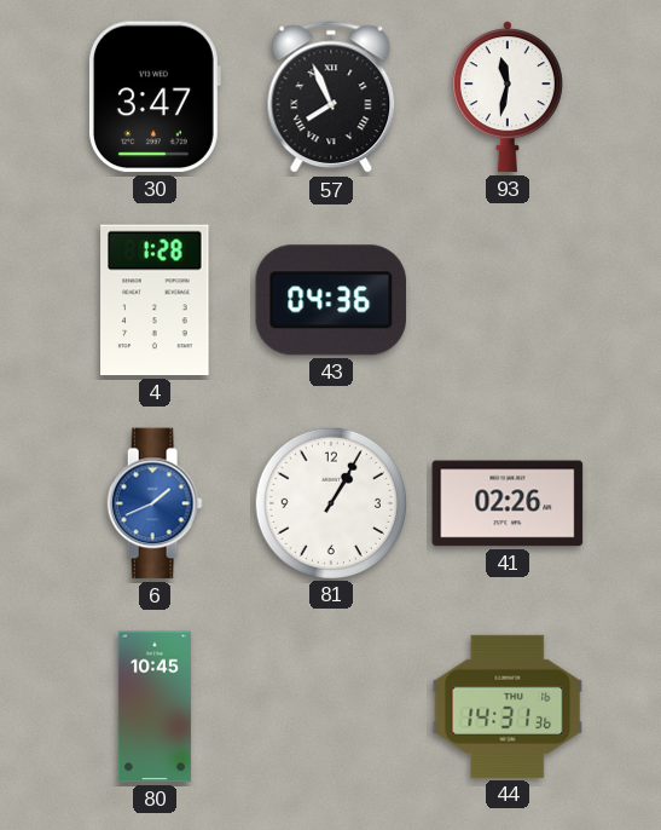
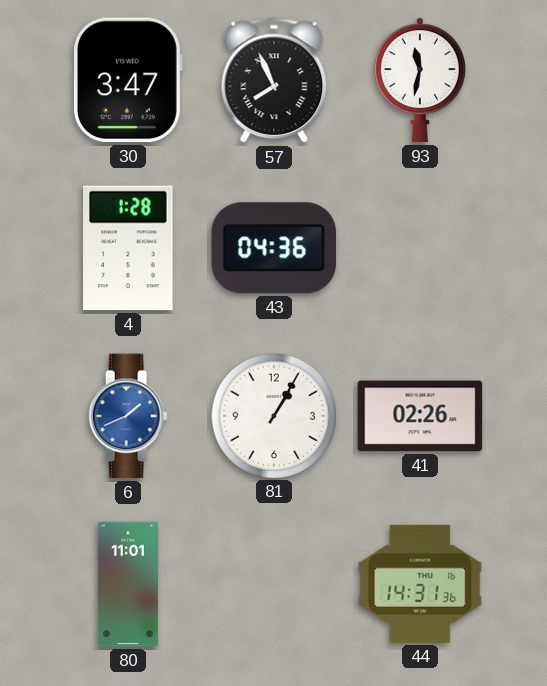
80: 10:45 -> 11:01
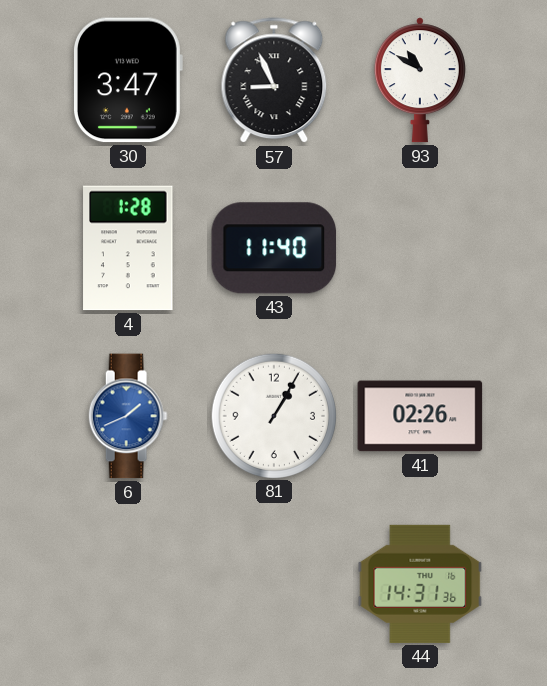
57: 7:56 -> 8:56
93: 11:32 -> 10:50
43: 04:36 -> 11:40
80: 11:01 -> none
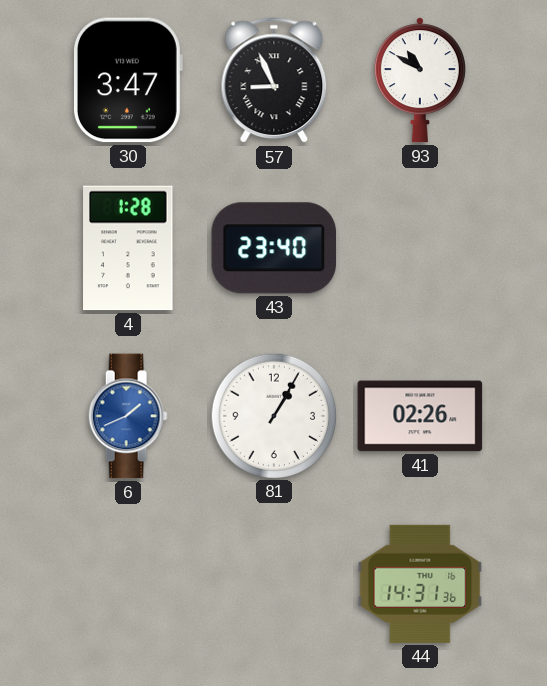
43: 11:40 -> 23:40
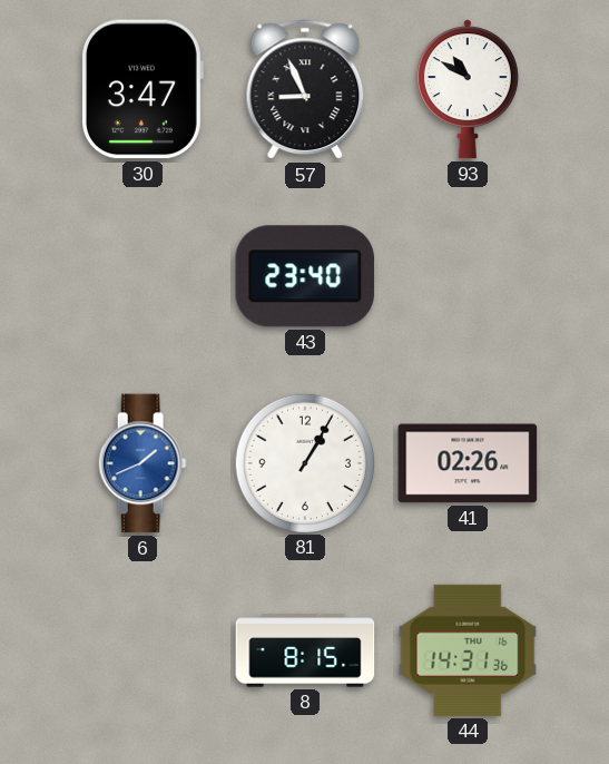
4: 1:28 -> none
8: none -> 8:15
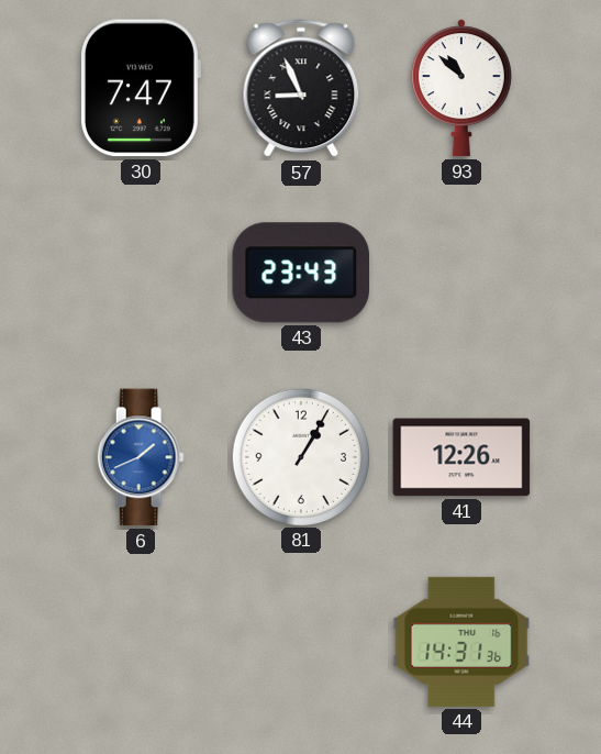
30: 3:47 -> 7:47
93: 10:50 -> 10:52
43: 23:40 -> 23:43
41: 02:26 -> 12:26
8: 8:15 -> none
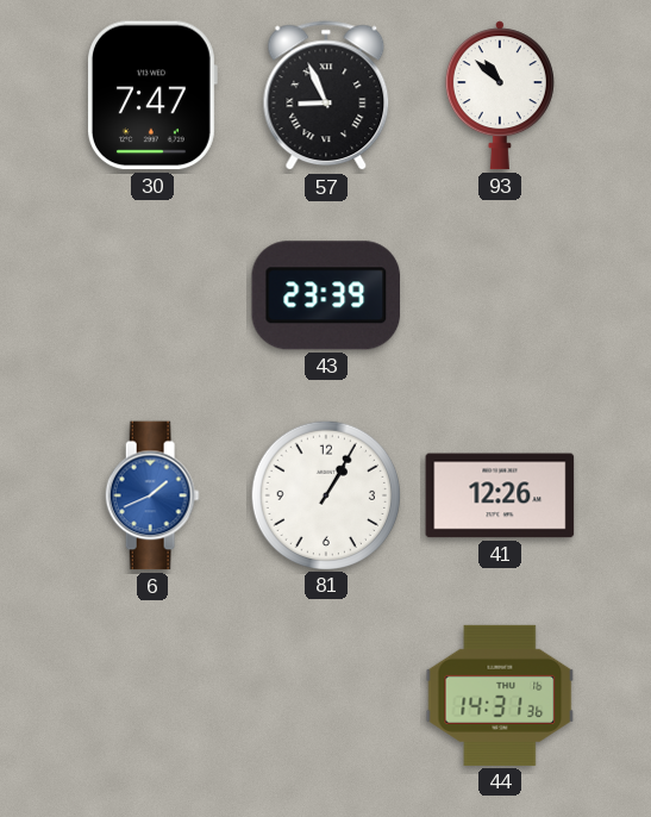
43: 23:43 -> 23:39
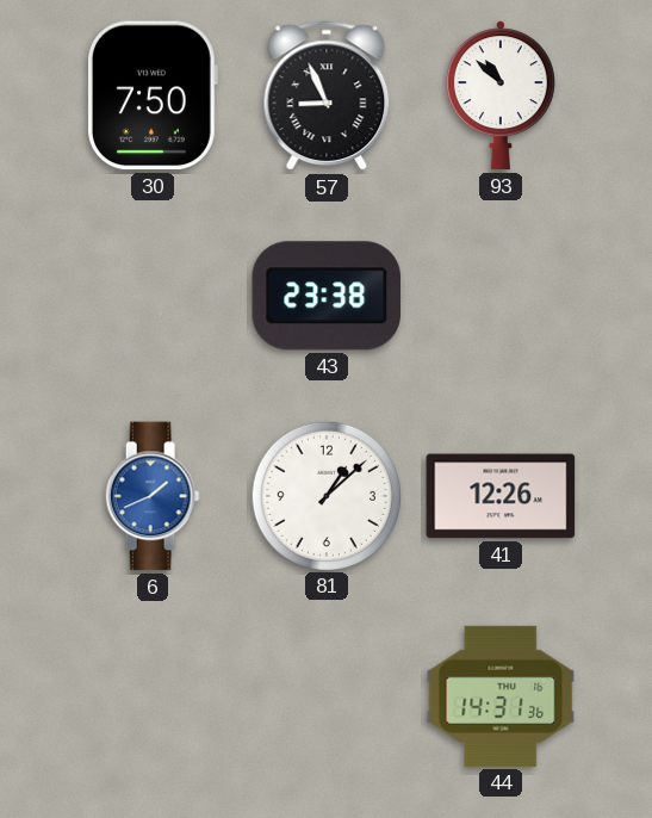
30: 7:47 -> 7:50
43: 23:39 -> 23:38
81: 1:05 -> 1:08
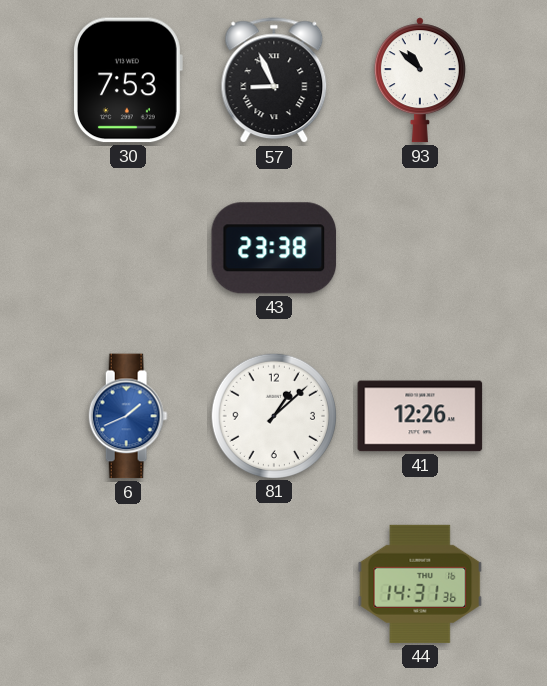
30: 7:50 -> 7:53
